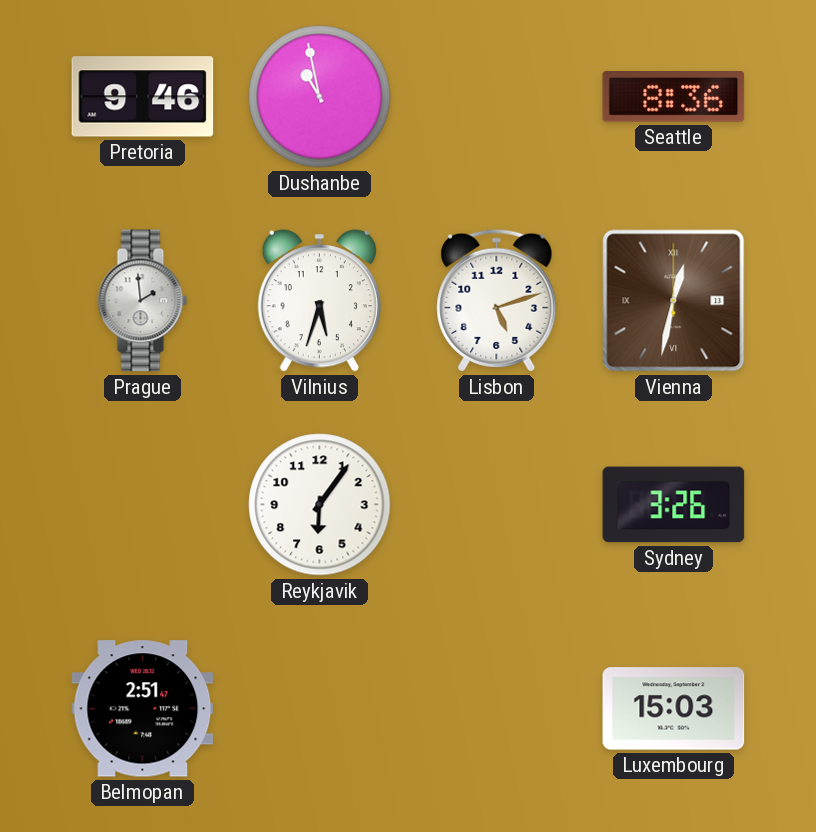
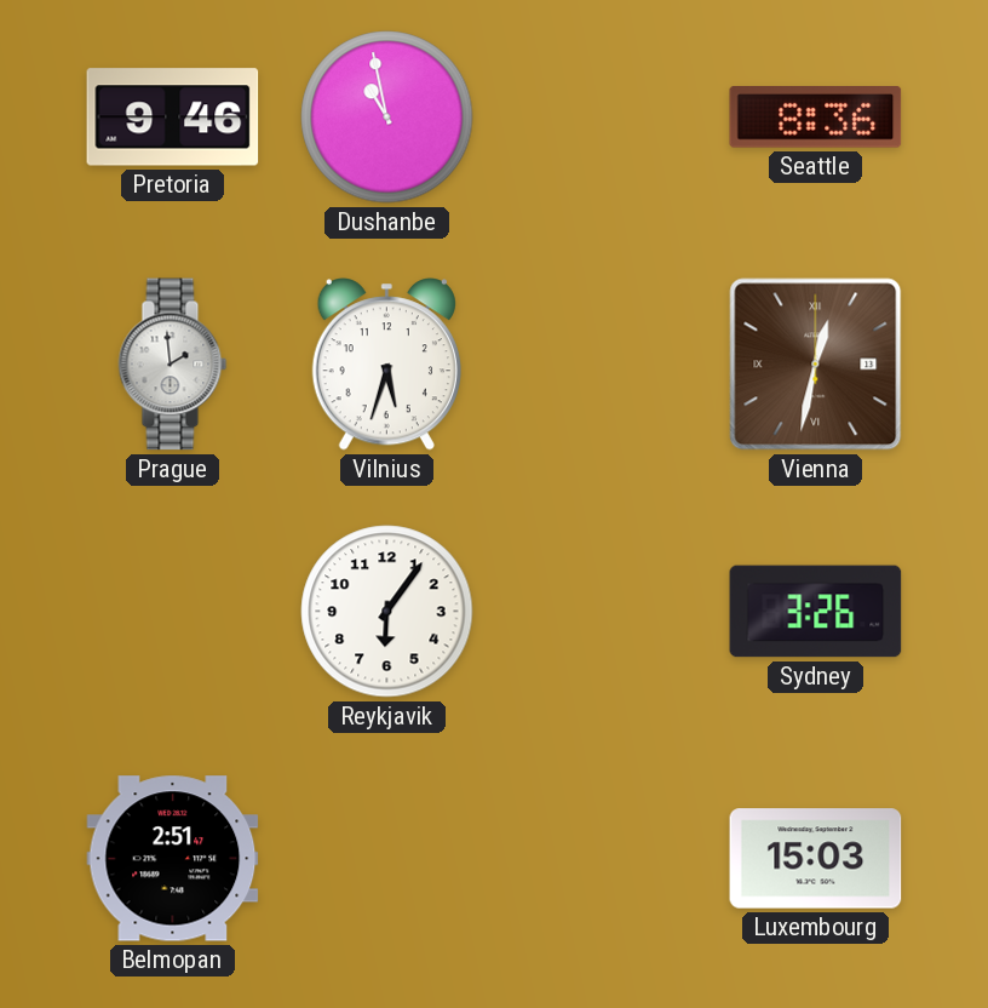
Lisbon: 5:12 -> none
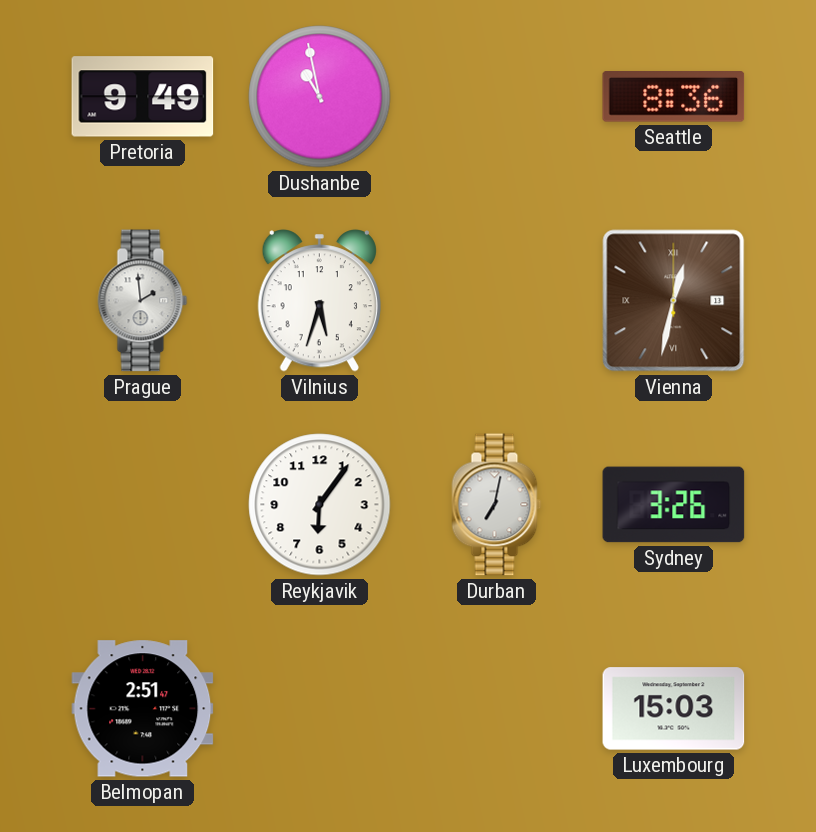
Pretoria: 9:46 -> 9:49
Durban: none -> 7:02
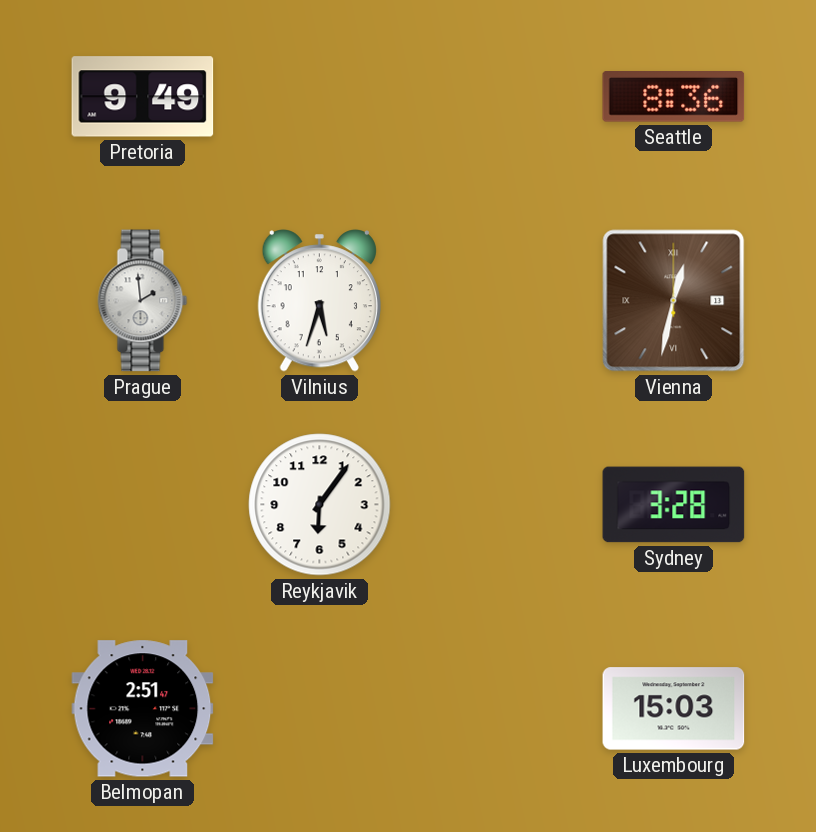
Dushanbe: 10:58 -> none
Durban: 7:02 -> none
Sydney: 3:26 -> 3:28
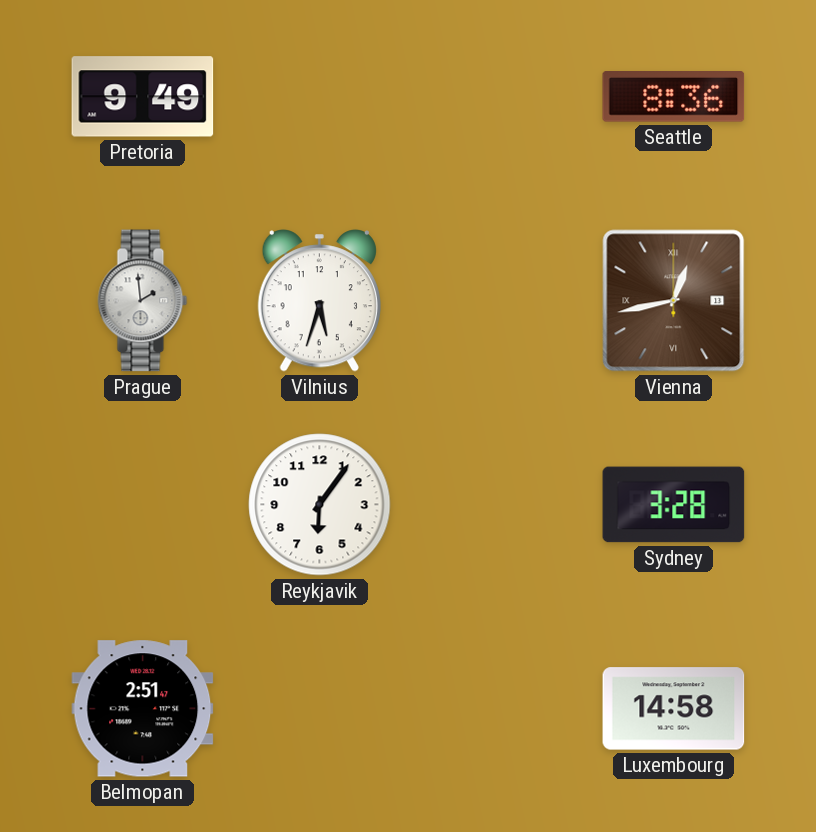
Vienna: 12:32 -> 12:43
Luxembourg: 15:03 -> 14:58
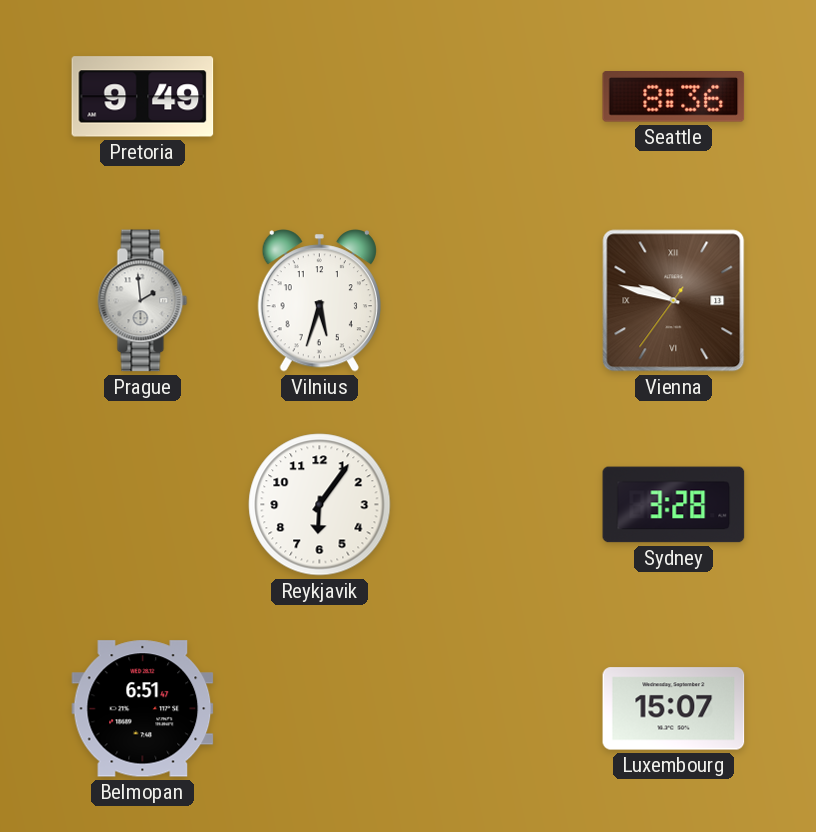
Vienna: 12:43 -> 9:47
Belmopan: 2:51 -> 6:51
Luxembourg: 14:58 -> 15:07
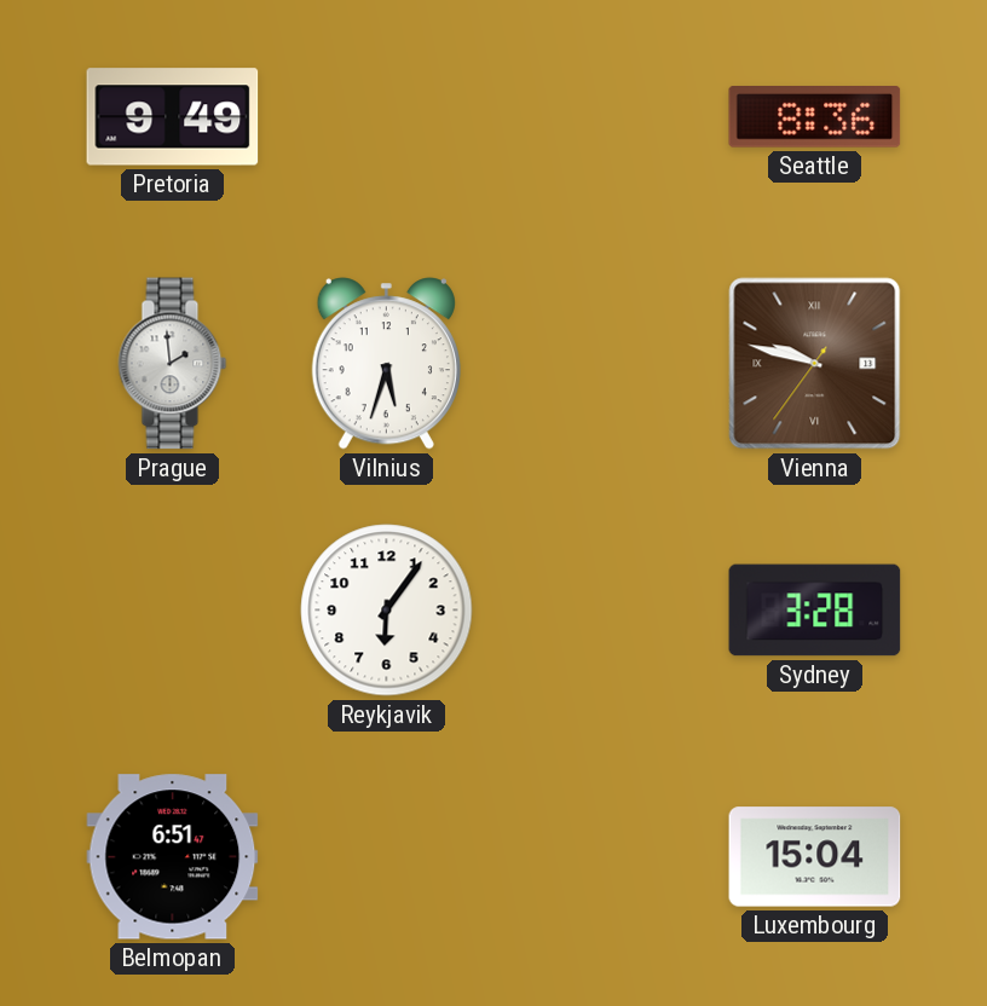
Luxembourg: 15:07 -> 15:04
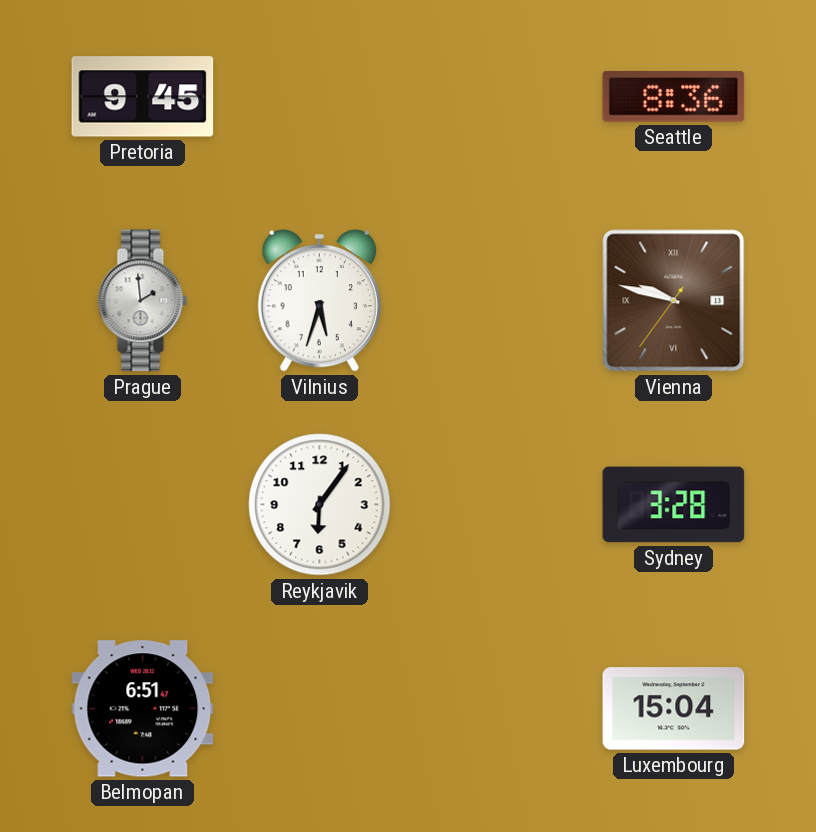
Pretoria: 9:49 -> 9:45
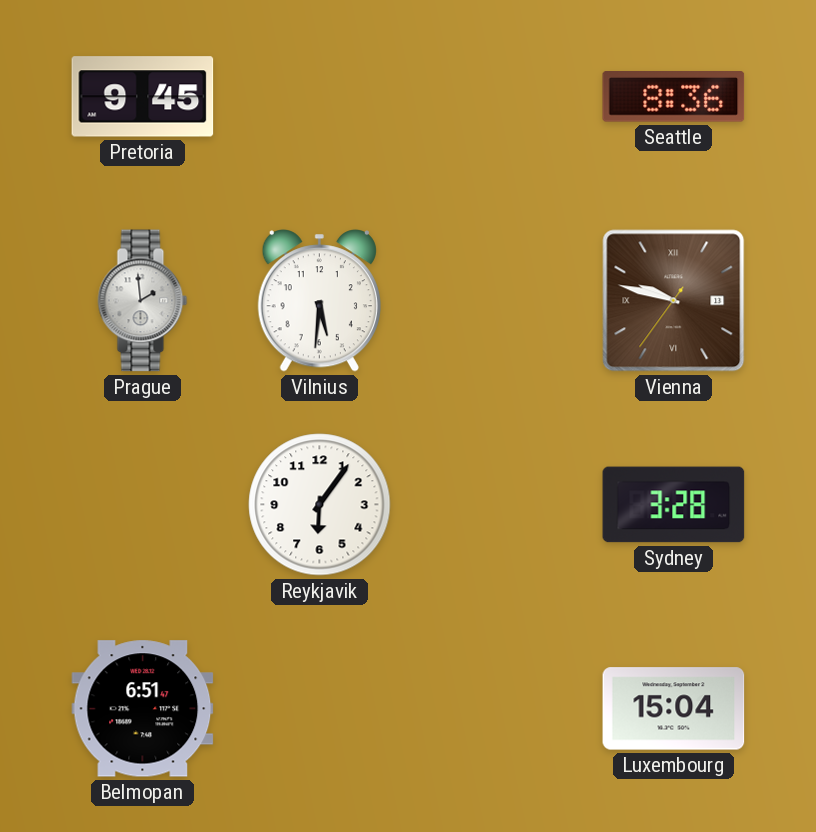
Vilnius: 5:33 -> 5:31
